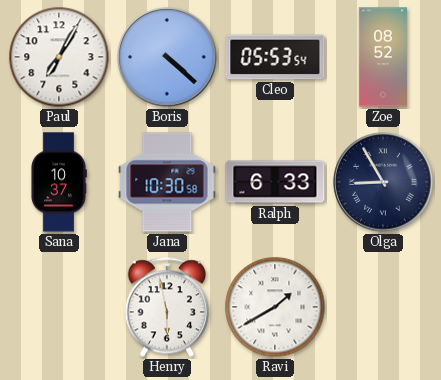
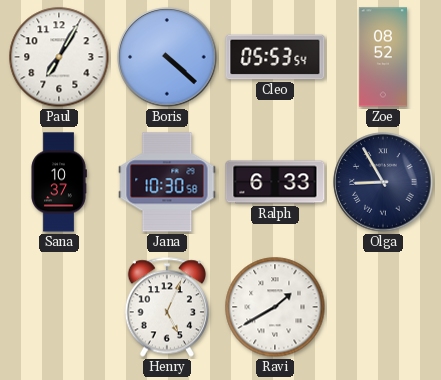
Henry: 5:58 -> 5:04
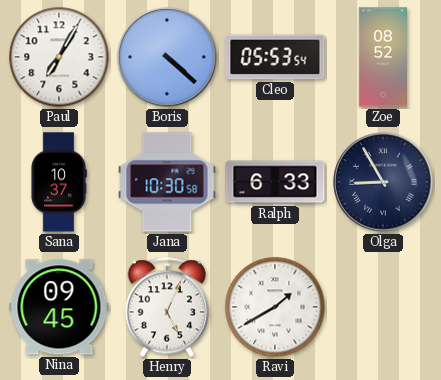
Nina: none -> 09:45
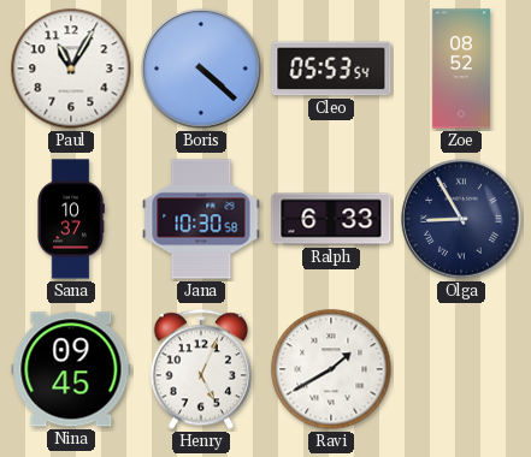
Paul: 7:05 -> 11:05
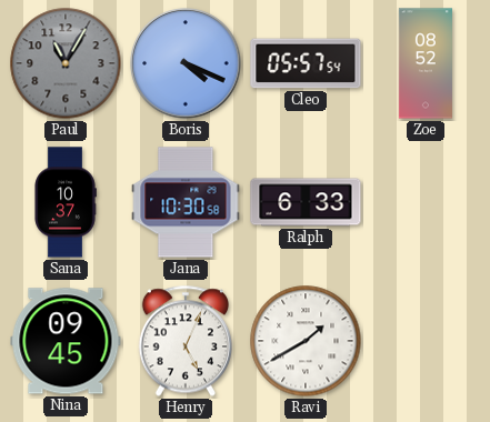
Paul dial: white -> grey
Boris: 4:22 -> 4:19
Cleo: 05:53 -> 05:57
Olga: 8:55 -> none
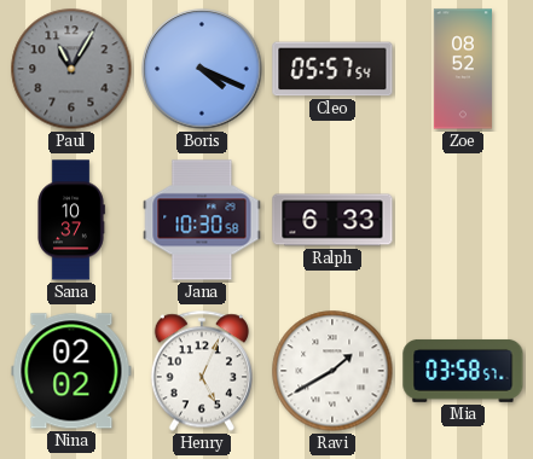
Nina: 09:45 -> 02:02
Mia: none -> 03:58
